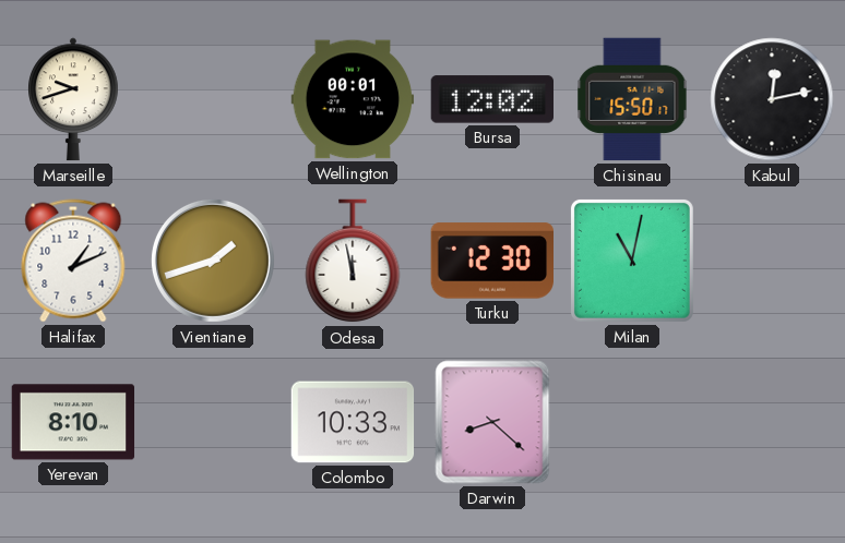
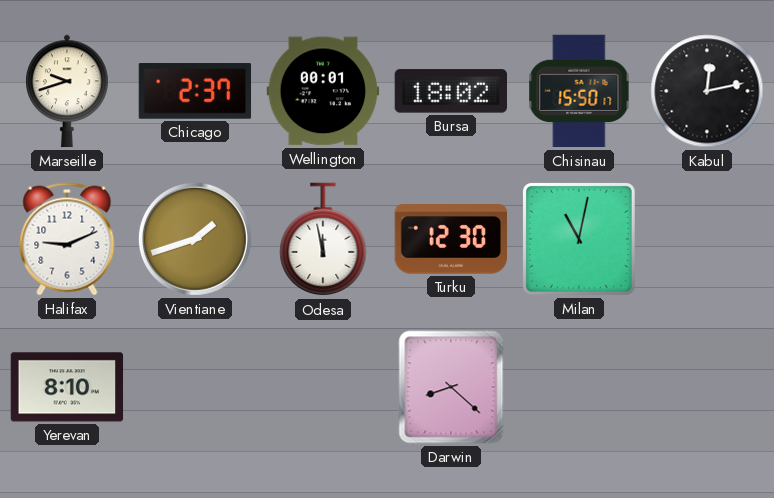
Chicago: none -> 2:37
Bursa: 12:02 -> 18:02
Halifax: 1:11 -> 9:11
Colombo: 10:33 -> none
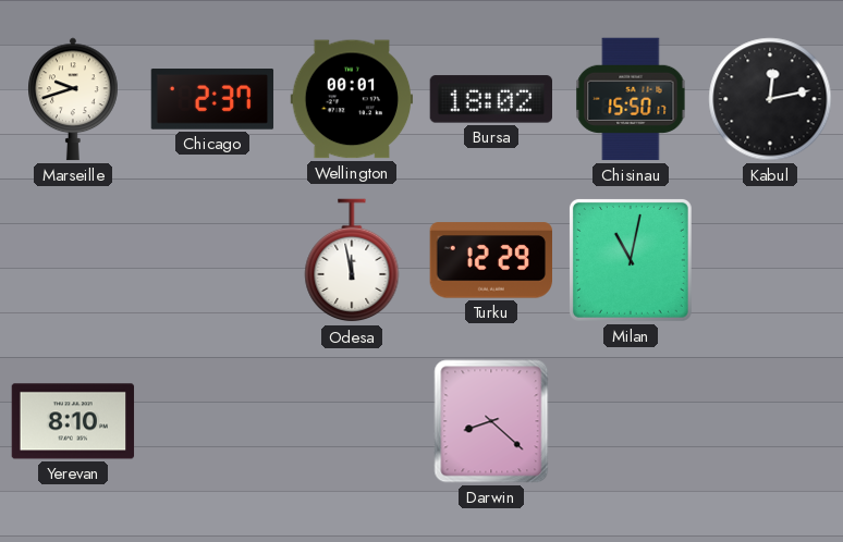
Halifax: 9:11 -> none
Vientiane: 1:42 -> none
Turku: 12:30 -> 12:29
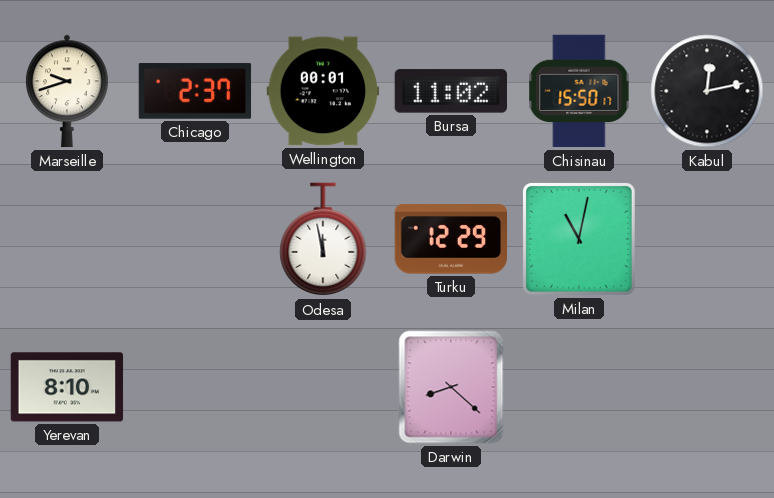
Bursa: 18:02 -> 11:02
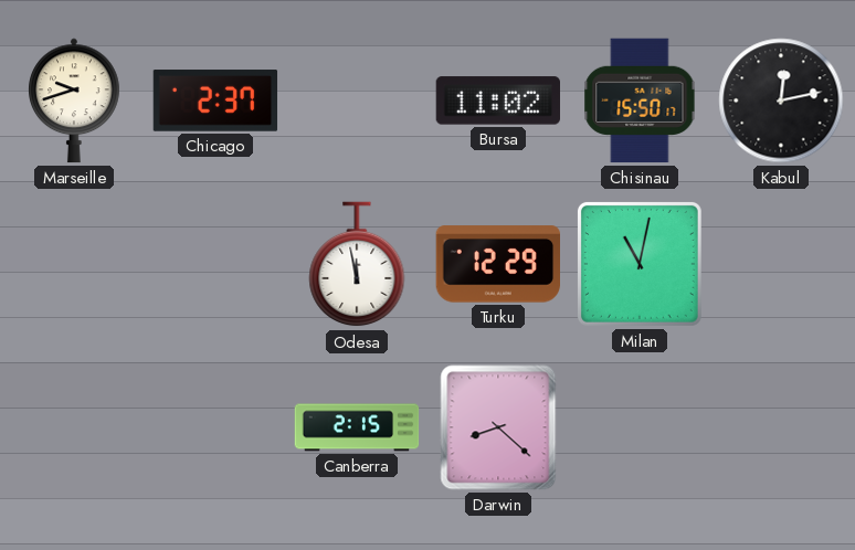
Wellington: 00:01 -> none
Yerevan: 8:10 -> none
Canberra: none -> 2:15
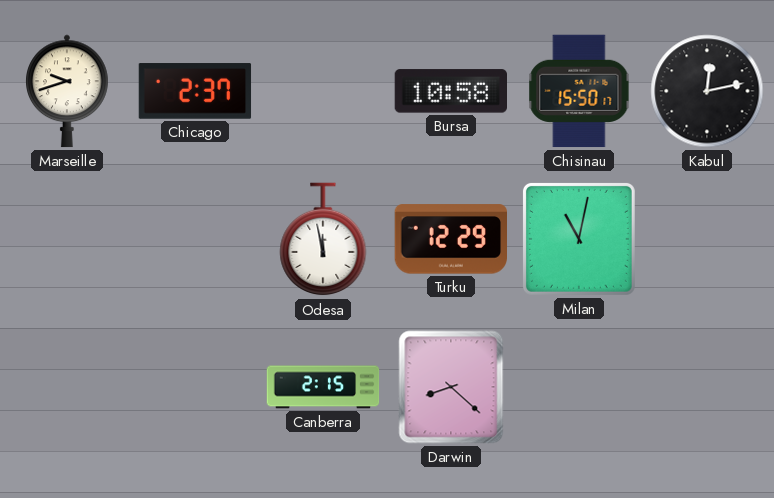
Bursa: 11:02 -> 10:58
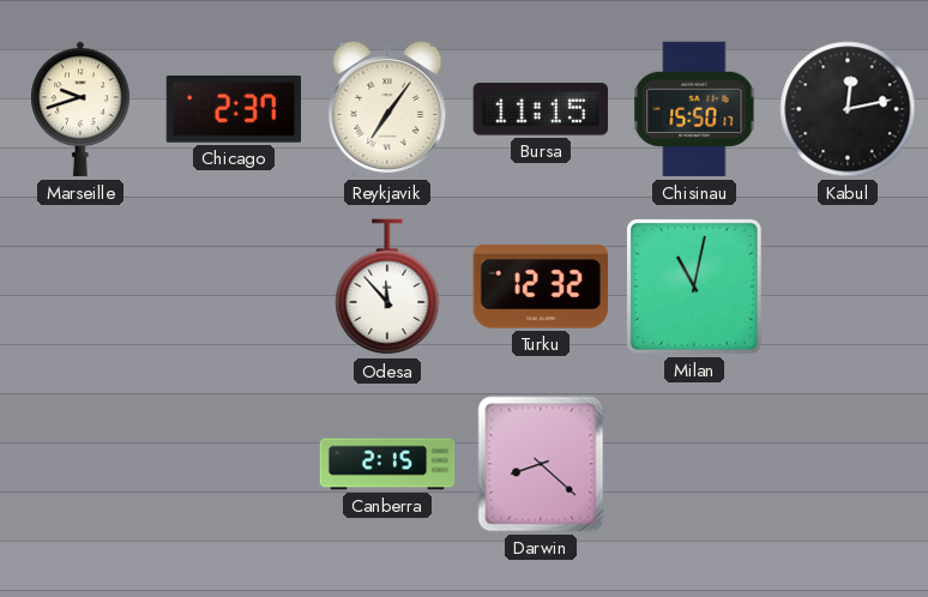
Reykjavik: none -> 7:06
Bursa: 10:58 -> 11:15
Odesa: 11:58 -> 11:53
Turku: 12:29 -> 12:32
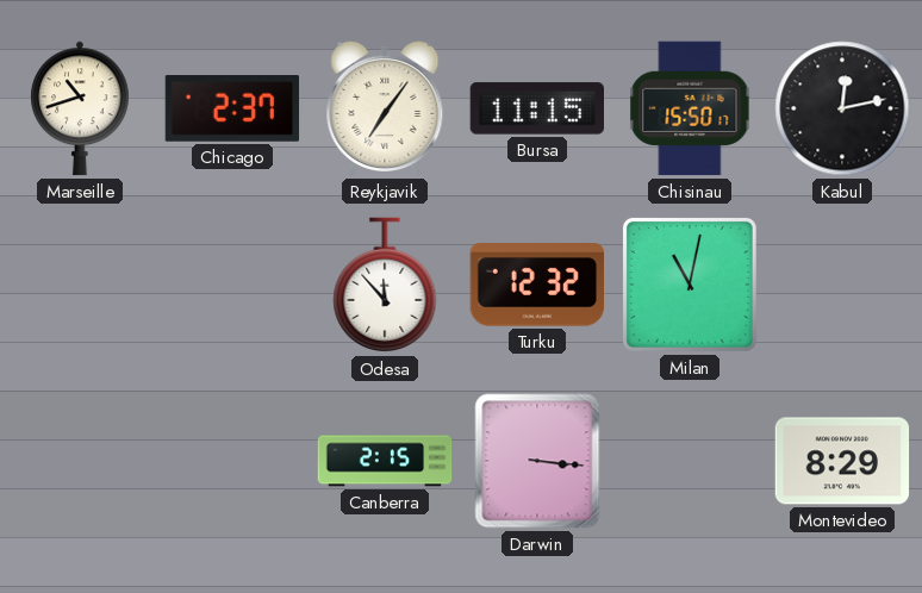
Marseille: 9:42 -> 10:42
Darwin: 8:22 -> 3:16
Montevideo: none -> 8:29
